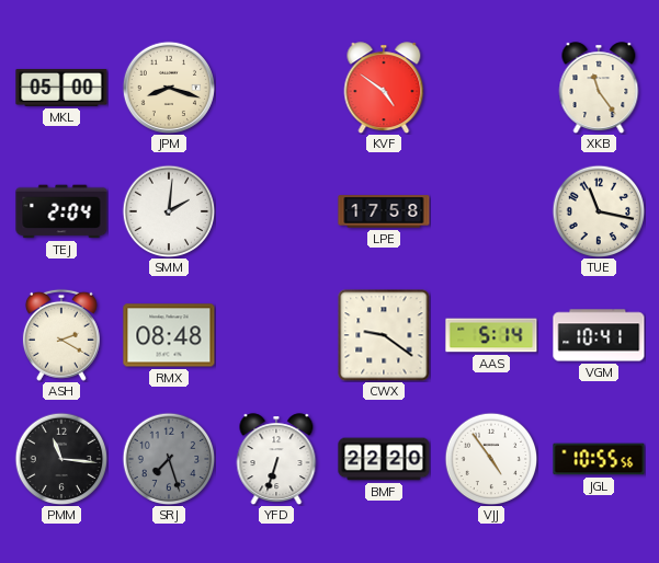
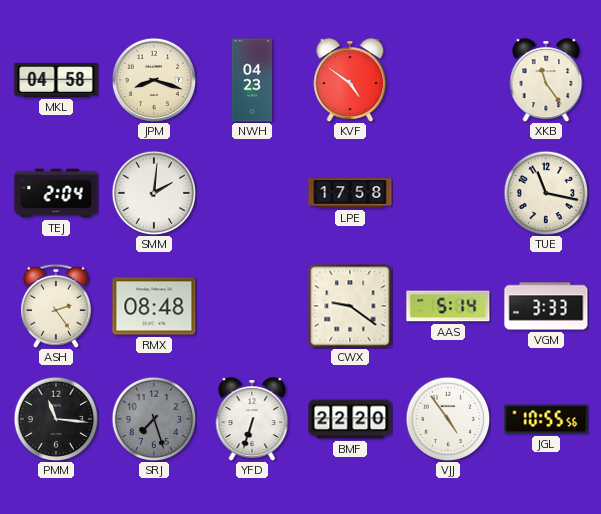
MKL: 05:00 -> 04:58
NWH: none -> 04:23
ASH: 2:20 -> 2:24
VGM: 10:41 -> 3:33
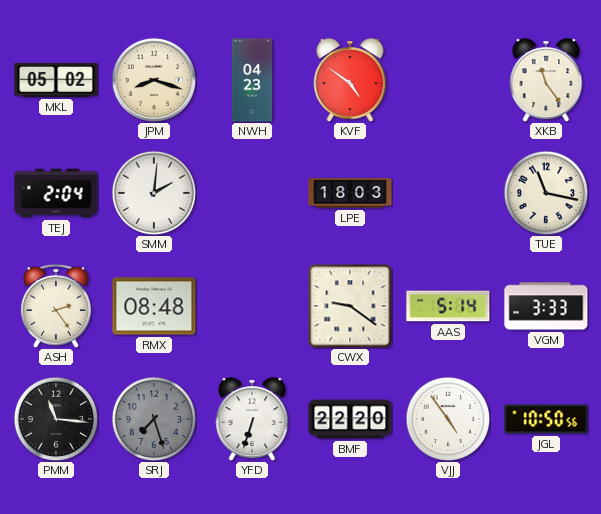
MKL: 04:58 -> 05:02
LPE: 17:58 -> 18:03
JGL: 10:55 -> 10:50
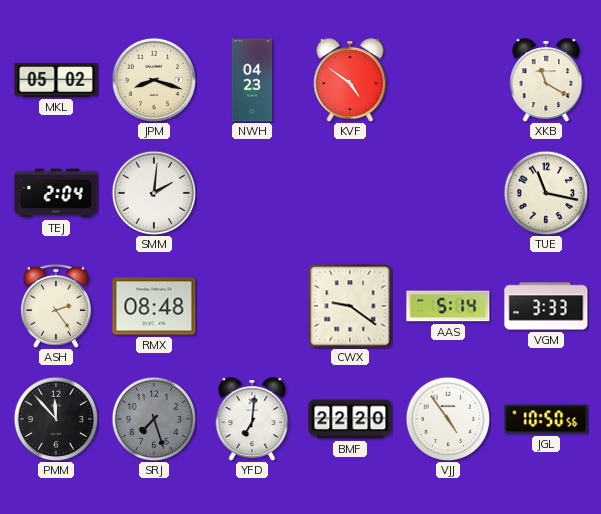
XKB: 11:24 -> 11:20
LPE: 18:03 -> none
PMM: 11:16 -> 11:53
YFD: 6:33 -> 7:01
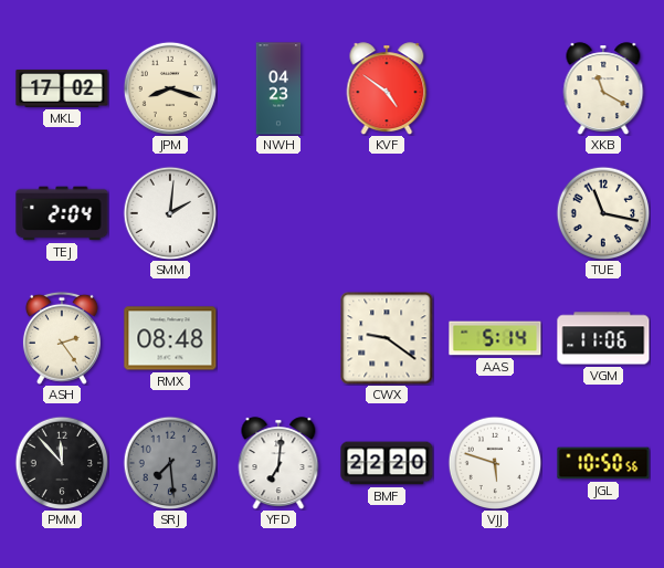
MKL: 05:02 -> 17:02
VGM: 3:33 -> 11:06
SRJ: 7:27 -> 7:29
VJJ: 4:54 -> 5:48
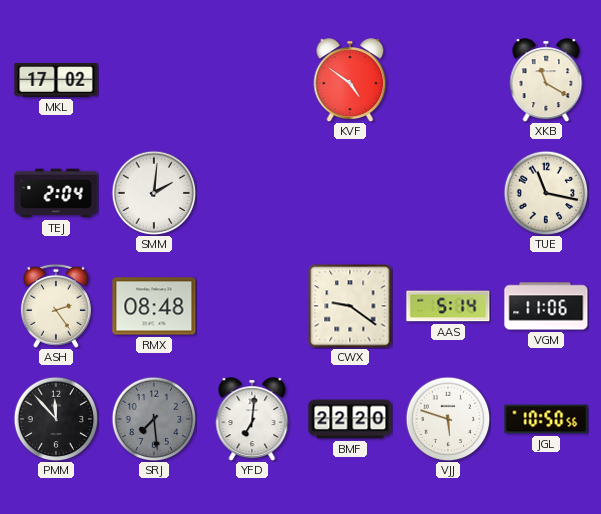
JPM: 8:18 -> none
NWH: 04:23 -> none
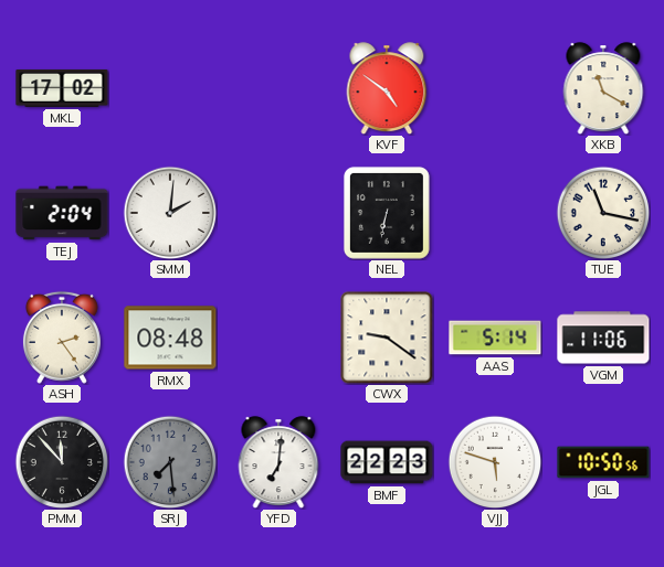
NEL: none -> 6:32
BMF: 22:20 -> 22:23
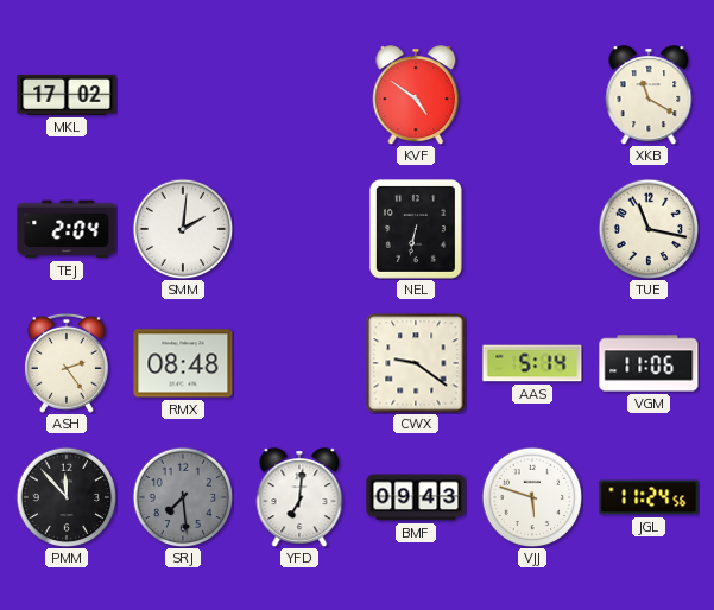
BMF: 22:23 -> 09:43
JGL: 10:50 -> 11:24
